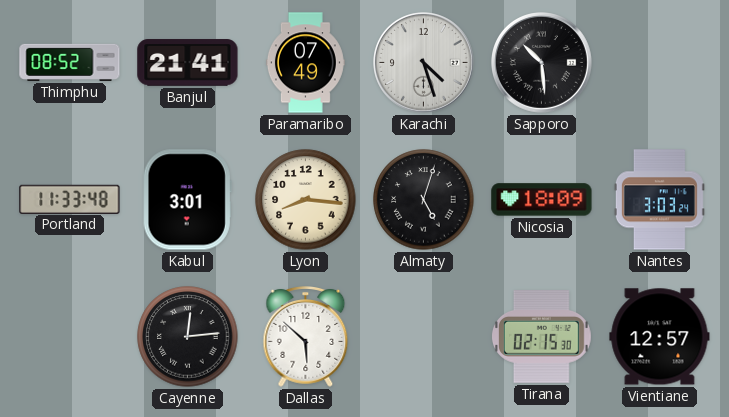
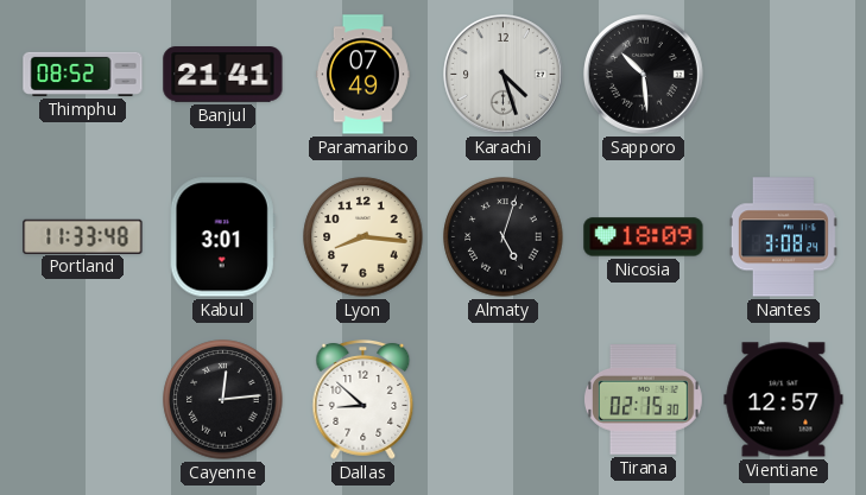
Nantes: 3:03 -> 3:08
Dallas: 5:52 -> 8:52
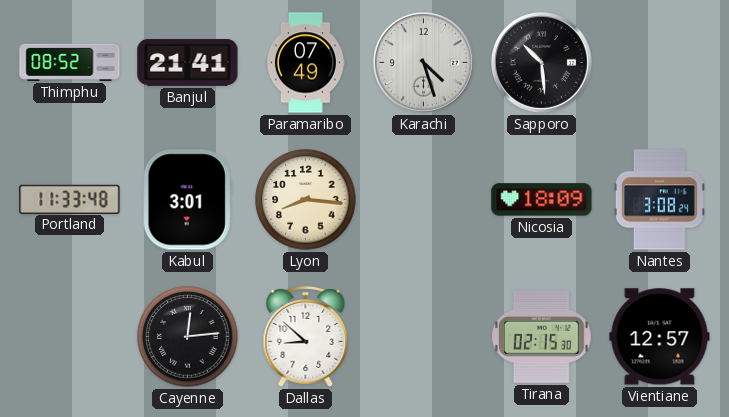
Almaty: 5:03 -> none
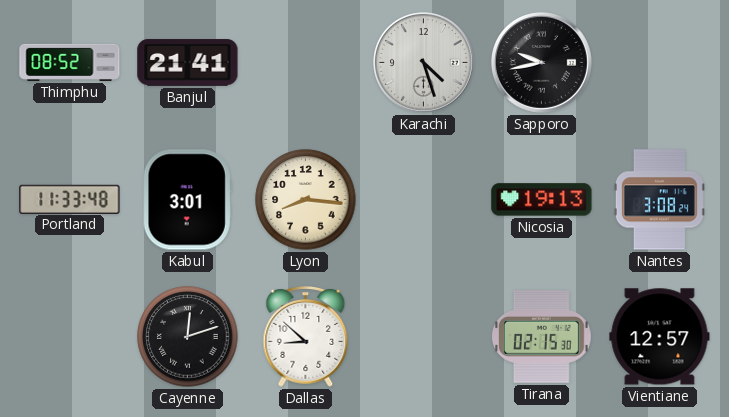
Paramaribo: 07:49 -> none
Sapporo: 10:29 -> 9:43
Nicosia: 18:09 -> 19:13
Cayenne: 12:14 -> 12:12
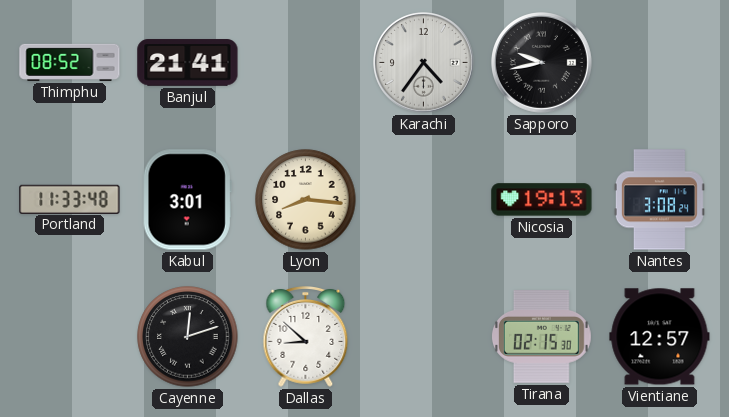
Karachi: 4:27 -> 4:36
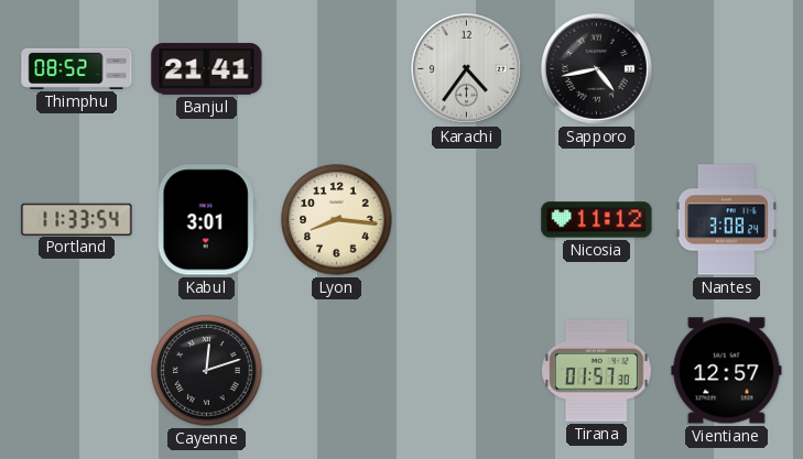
Sapporo: 9:43 -> 4:43
Portland: 11:33:48 -> 11:33:54
Nicosia: 19:13 -> 11:12
Dallas: 8:52 -> none
Tirana: 02:15 -> 01:57
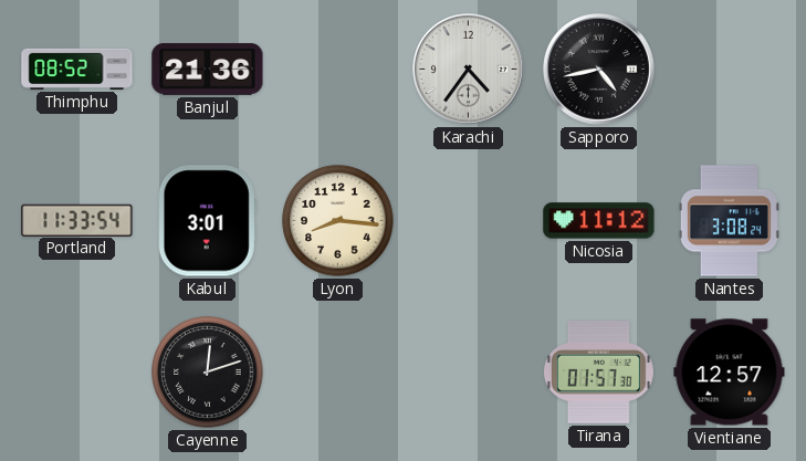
Banjul: 21:41 -> 21:36
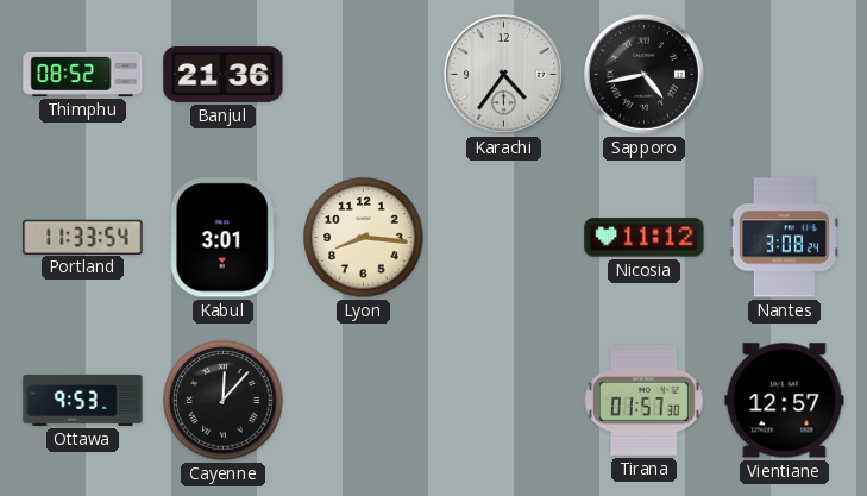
Ottawa: none -> 9:53
Cayenne: 12:12 -> 12:07
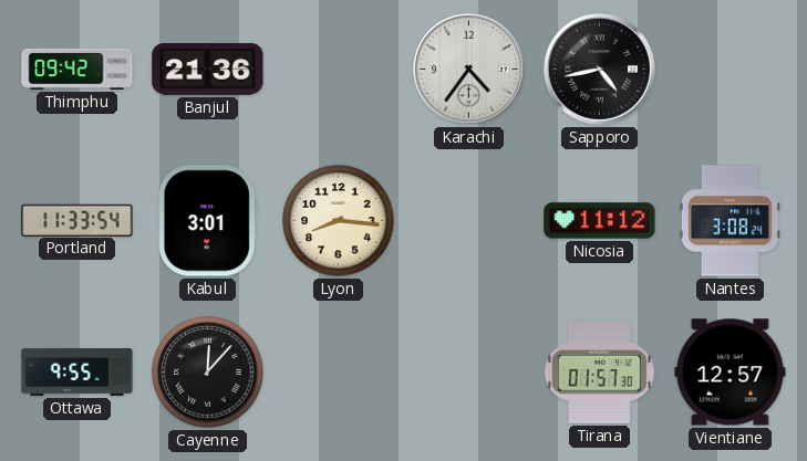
Thimphu: 08:52 -> 09:42
Ottawa: 9:53 -> 9:55
